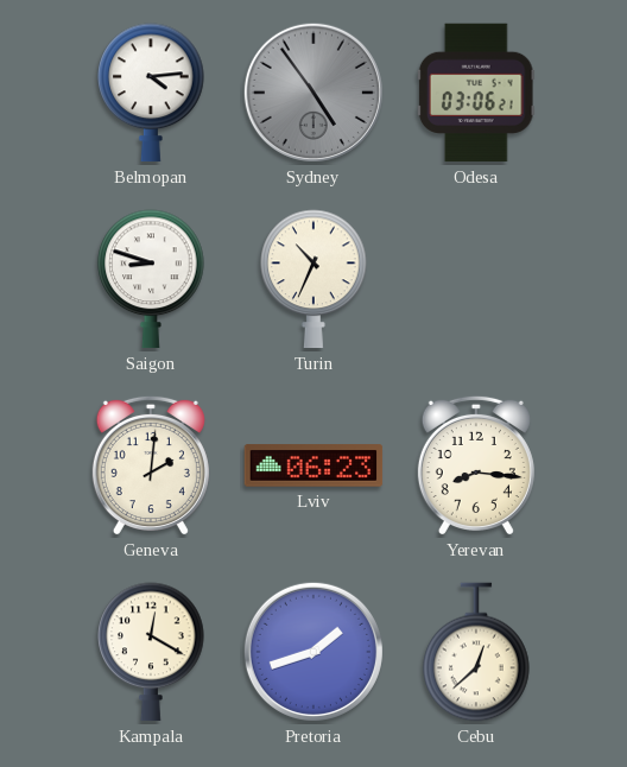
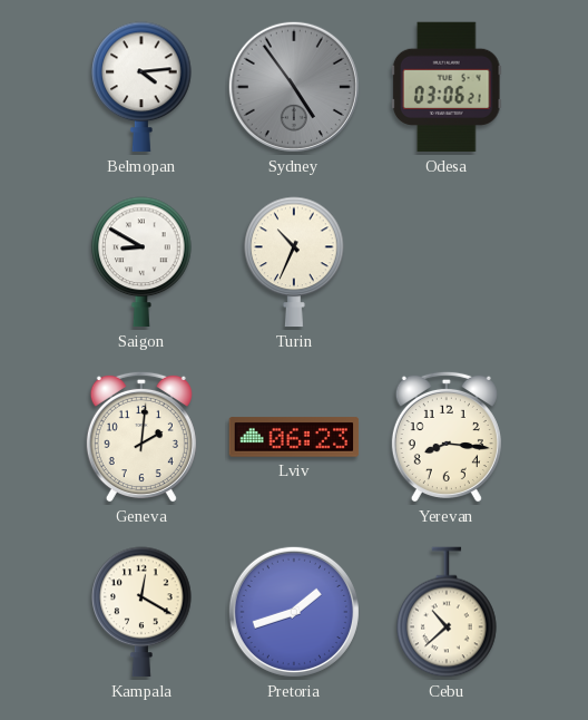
Saigon: 8:48 -> 8:50
Cebu: 12:38 -> 10:38
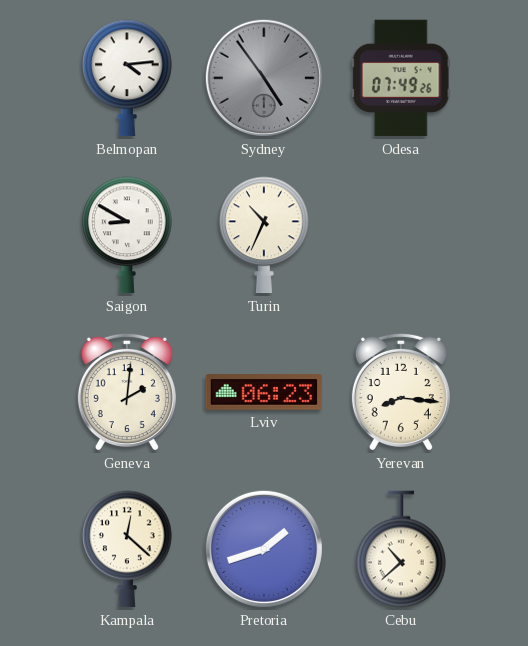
Odesa: 03:06 -> 07:49
Kampala: 12:20 -> 12:22
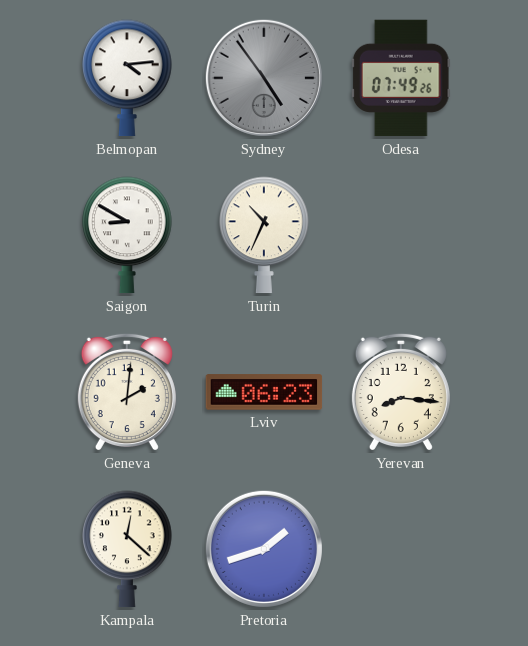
Cebu: 10:38 -> none
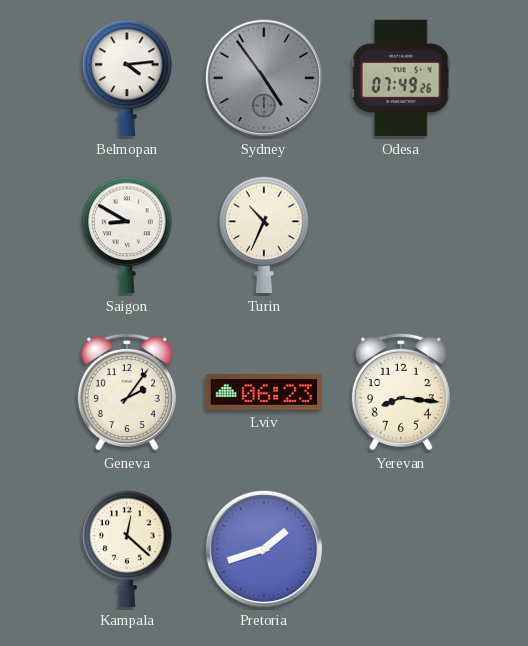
Geneva: 2:01 -> 2:06
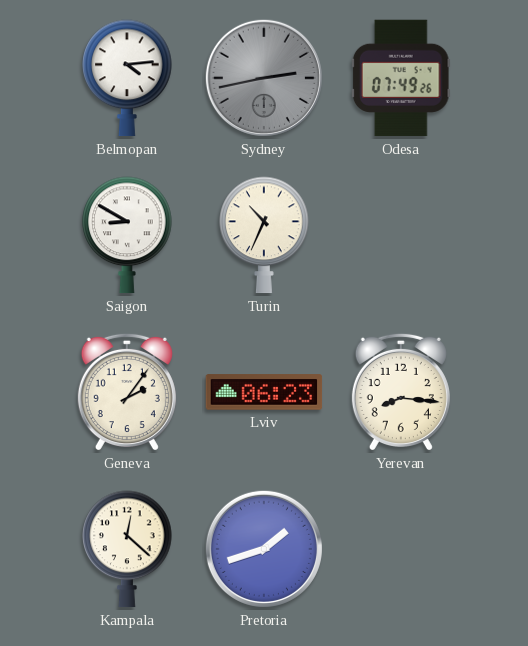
Sydney: 4:54 -> 2:43
